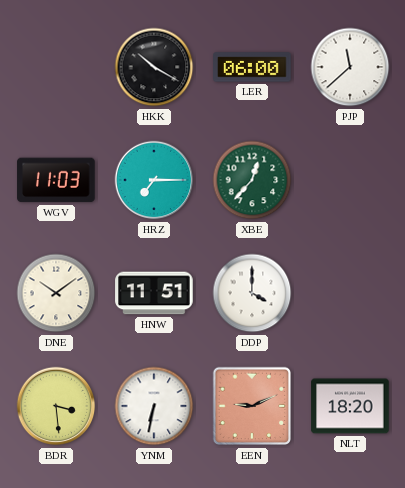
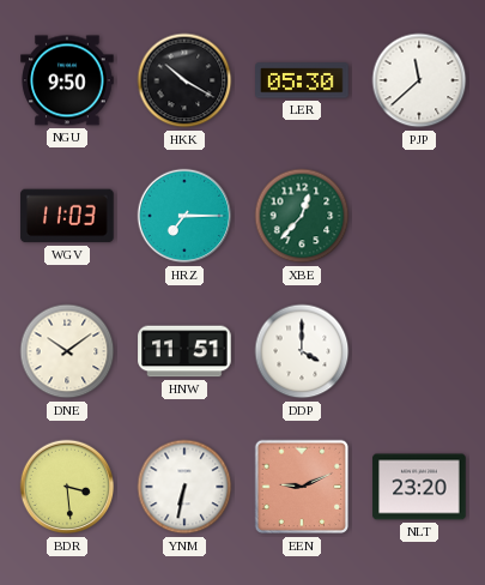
NGU: none -> 9:50
LER: 06:00 -> 05:30
NLT: 18:20 -> 23:20
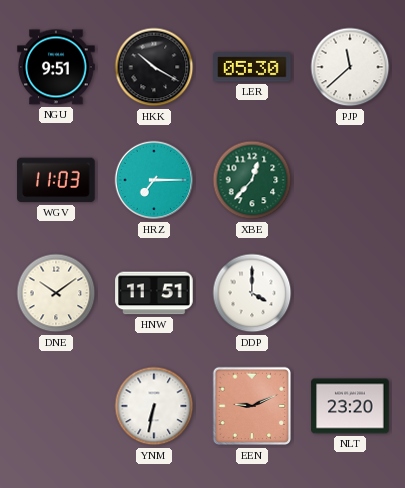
NGU: 9:50 -> 9:51
BDR: 3:29 -> none
